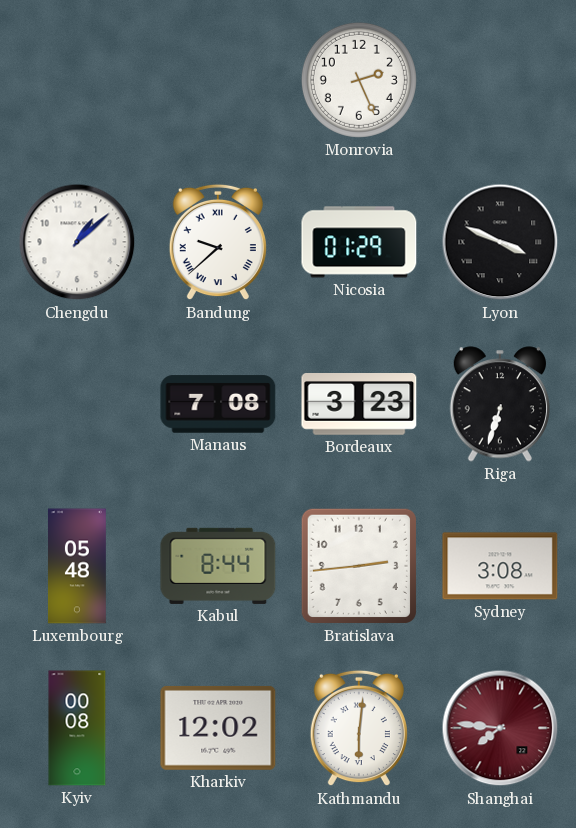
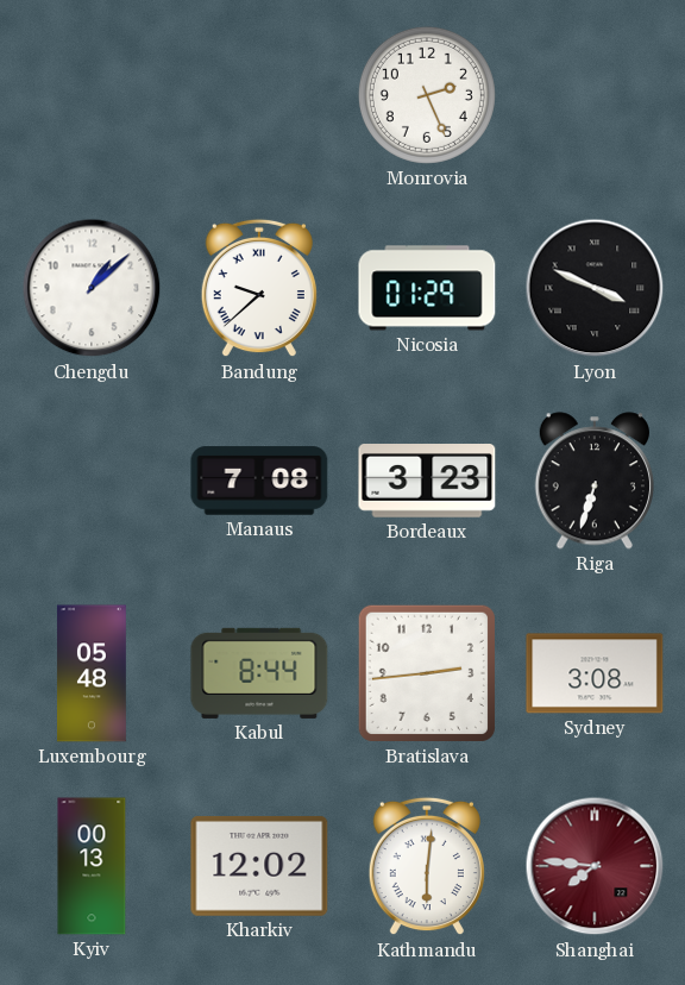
Kyiv: 00:08 -> 00:13
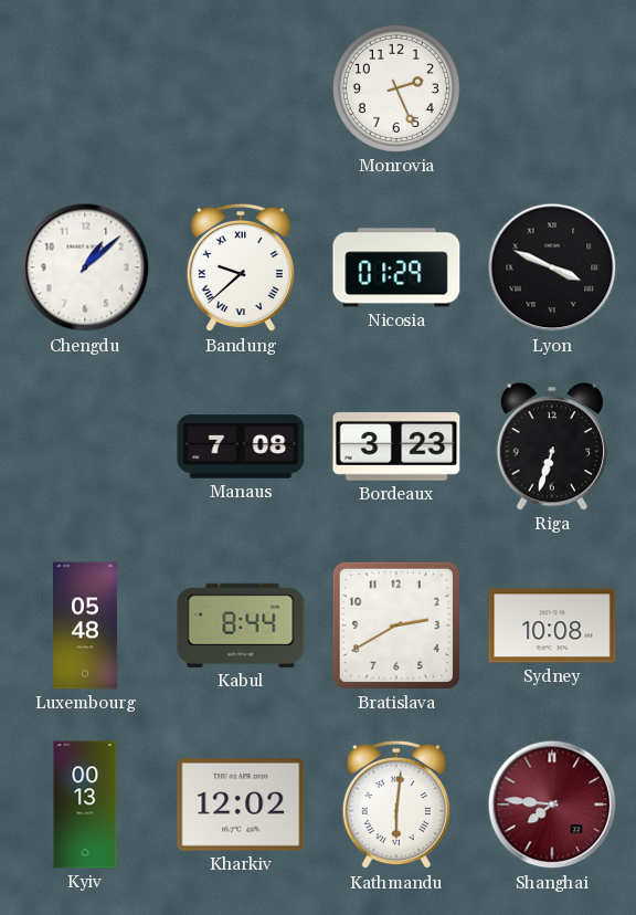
Bratislava: 2:44 -> 2:40
Sydney: 3:08 -> 10:08
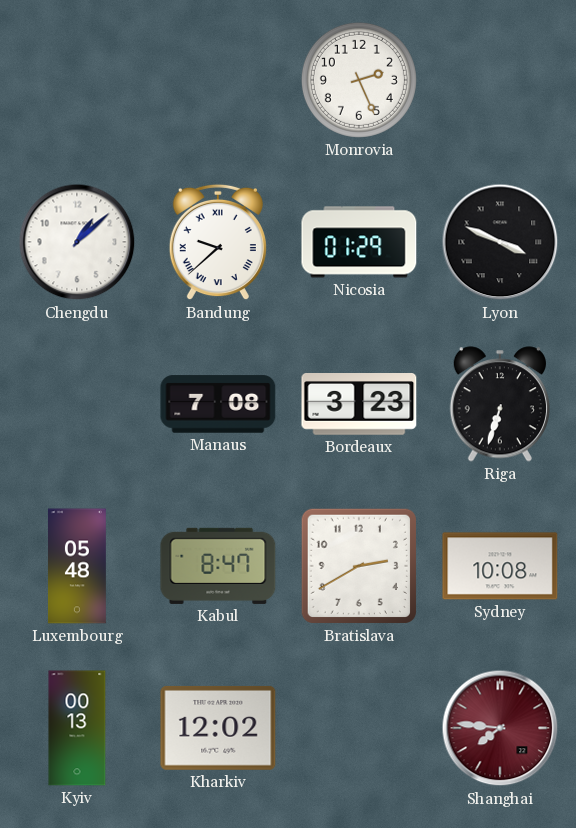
Kabul: 8:44 -> 8:47
Kathmandu: 6:01 -> none
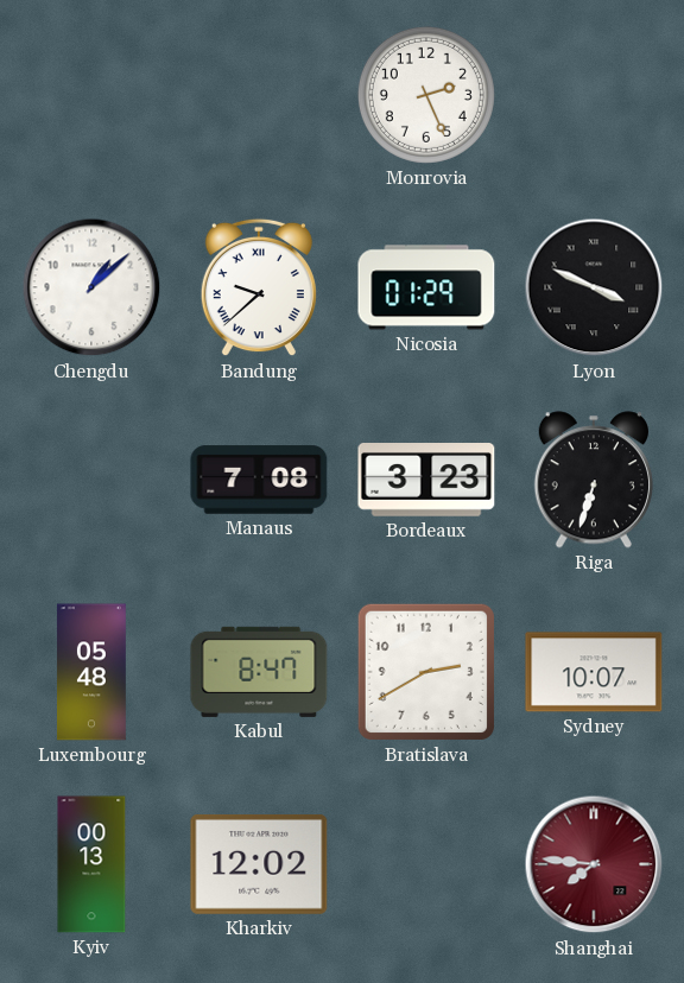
Sydney: 10:08 -> 10:07
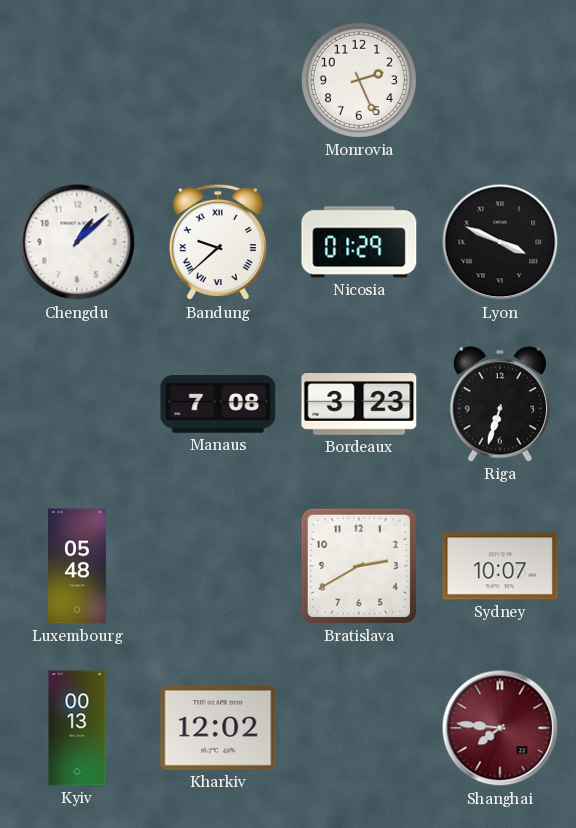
Kabul: 8:47 -> none
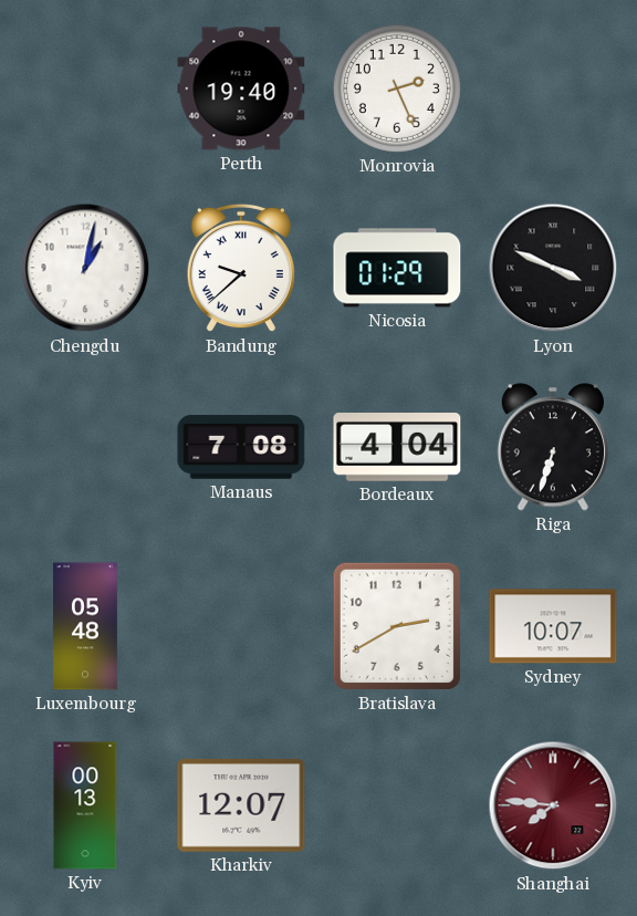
Perth: none -> 19:40
Chengdu: 1:08 -> 1:02
Bordeaux: 3:23 -> 4:04
Kharkiv: 12:02 -> 12:07
